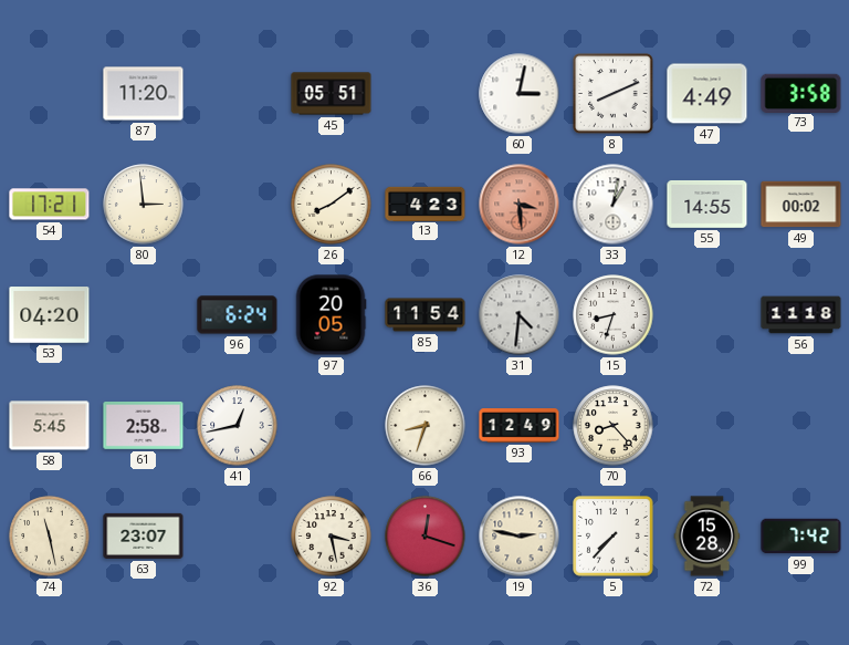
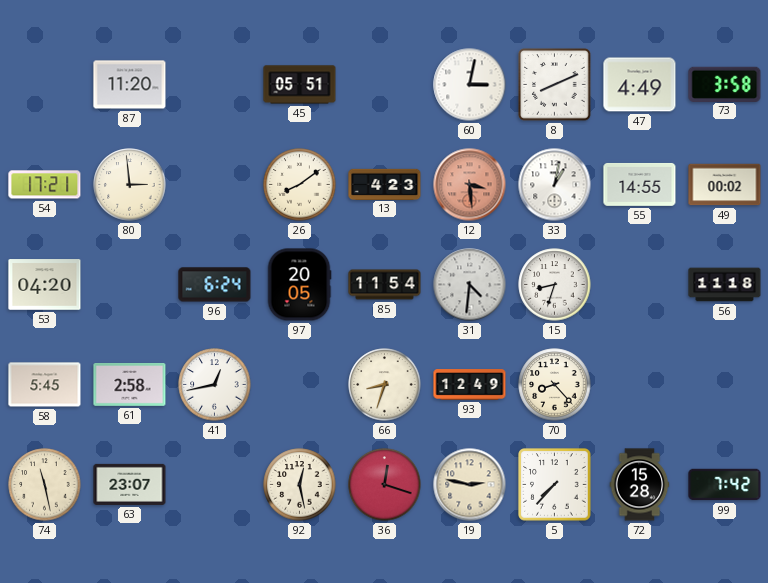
92: 3:28 -> 12:28
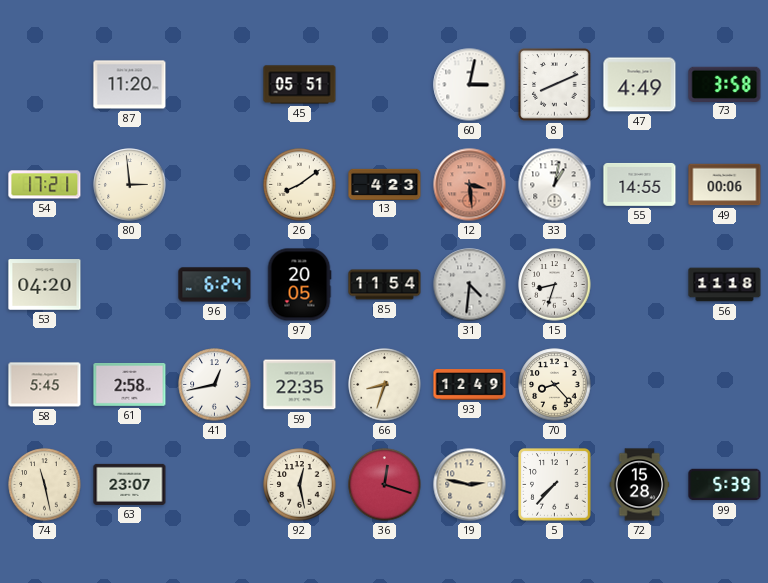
49: 00:02 -> 00:06
59: none -> 22:35
99: 7:42 -> 5:39
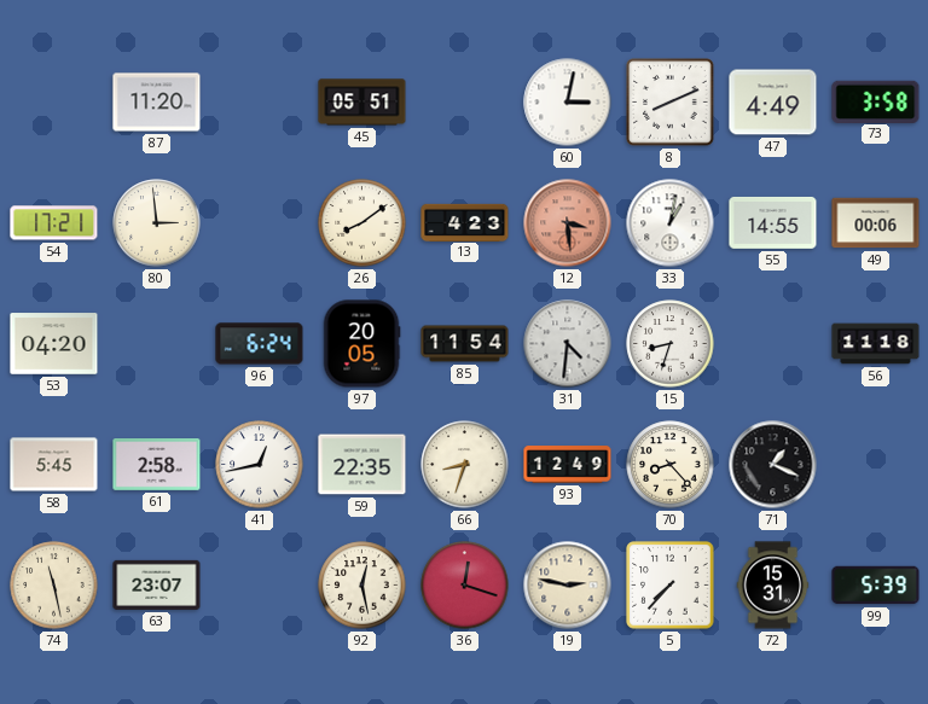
71: none -> 1:19
72: 15:28 -> 15:31
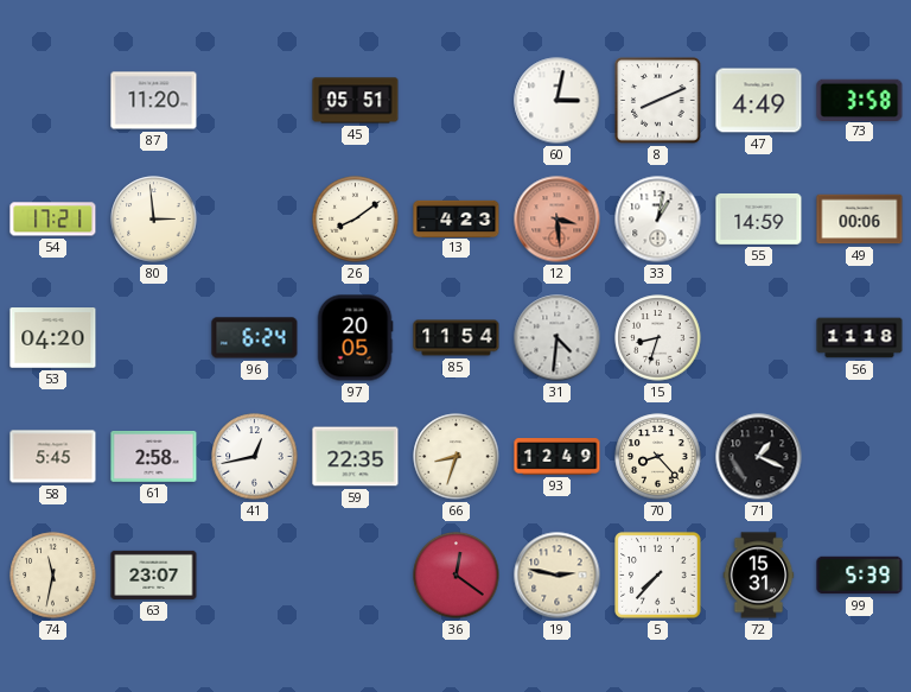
55: 14:55 -> 14:59
74: 11:28 -> 11:32
92: 12:28 -> none
36: 12:18 -> 12:21
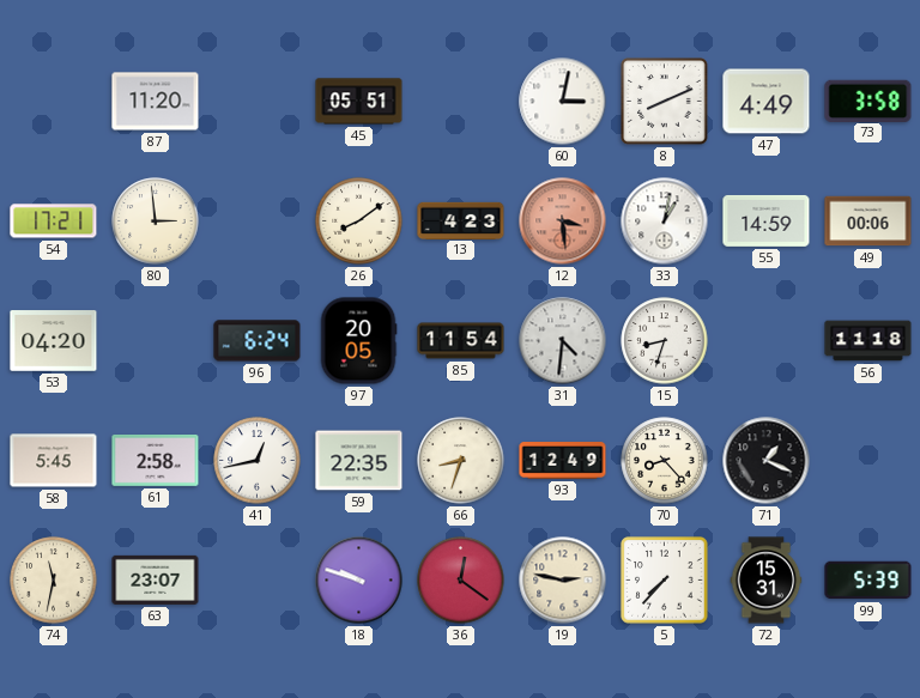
18: none -> 9:48
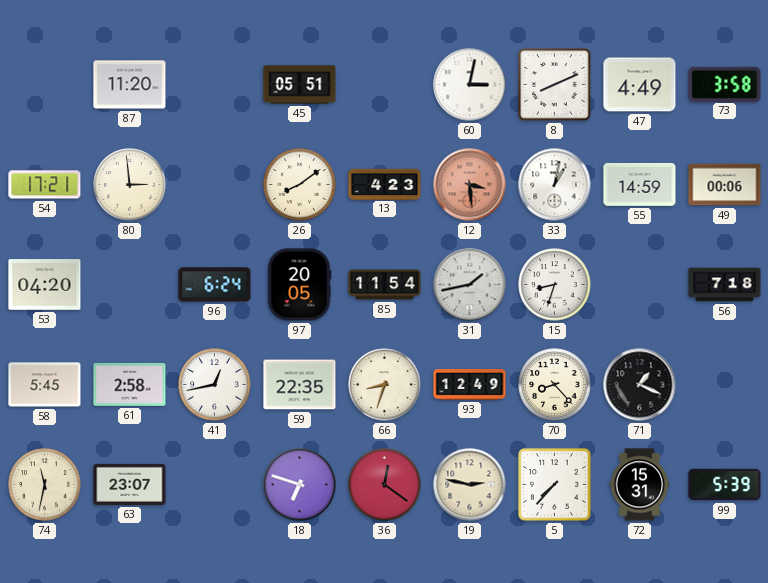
31: 4:31 -> 1:43
56: 11:18 -> 7:18
18: 9:48 -> 6:48
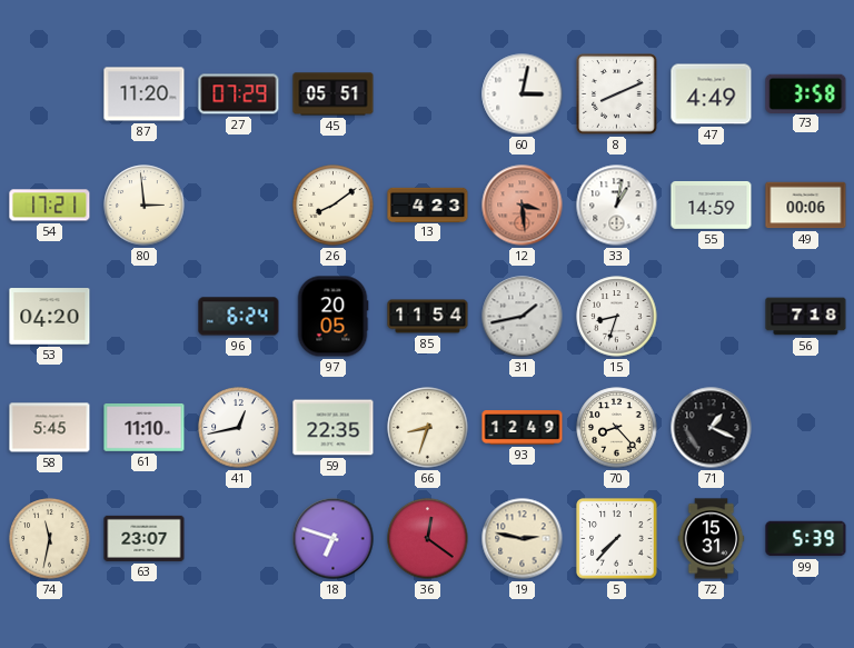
27: none -> 07:29
61: 2:58 -> 11:10
